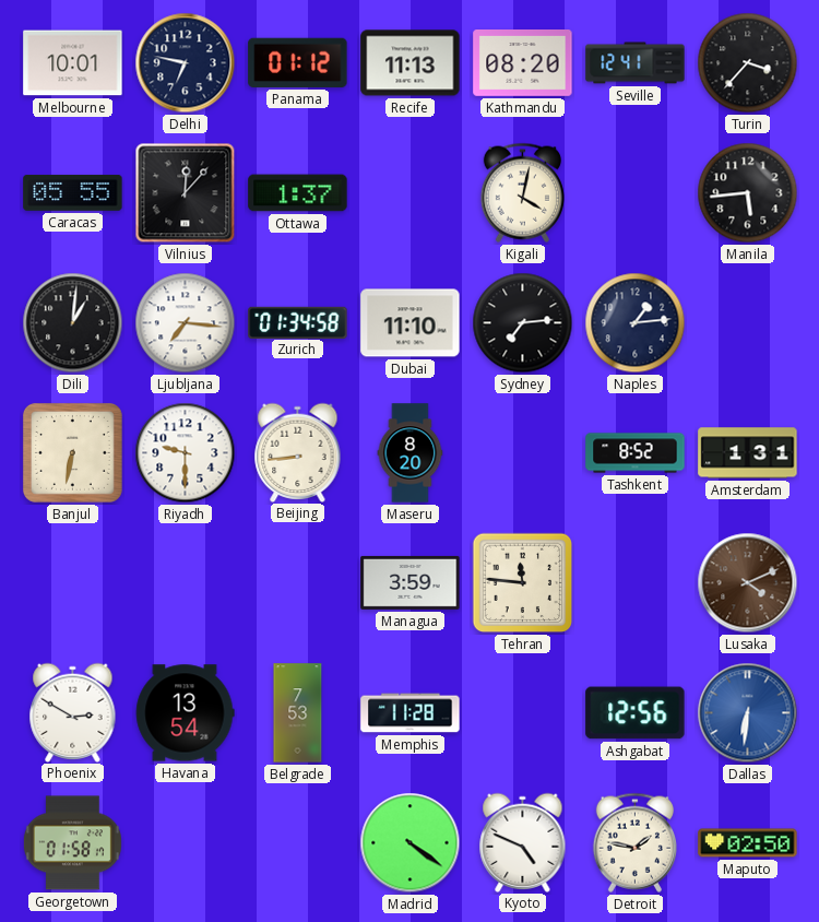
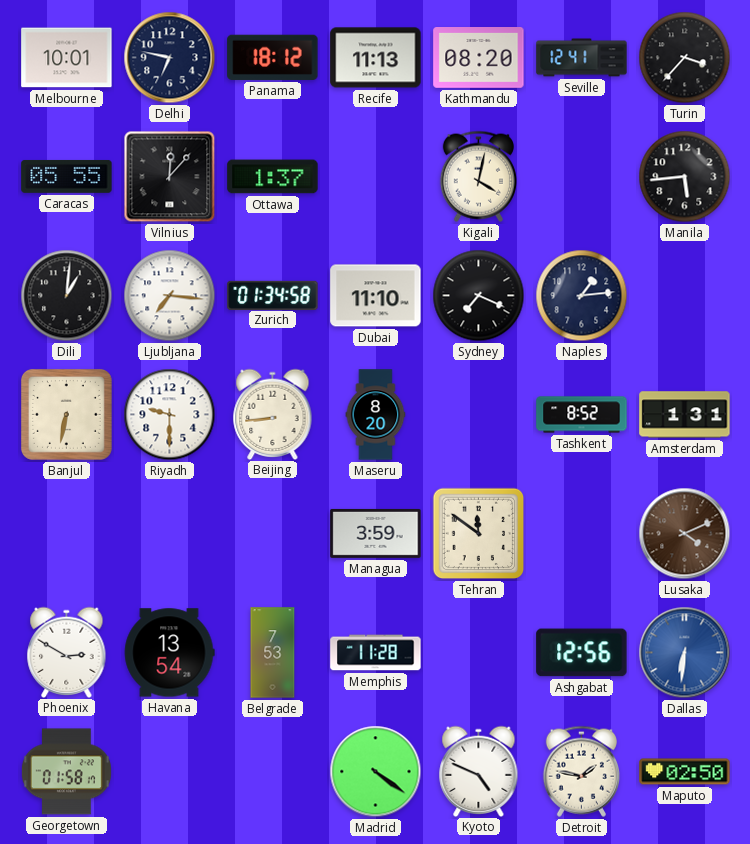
Panama: 01:12 -> 18:12
Sydney: 7:14 -> 7:19
Tehran: 11:46 -> 11:51
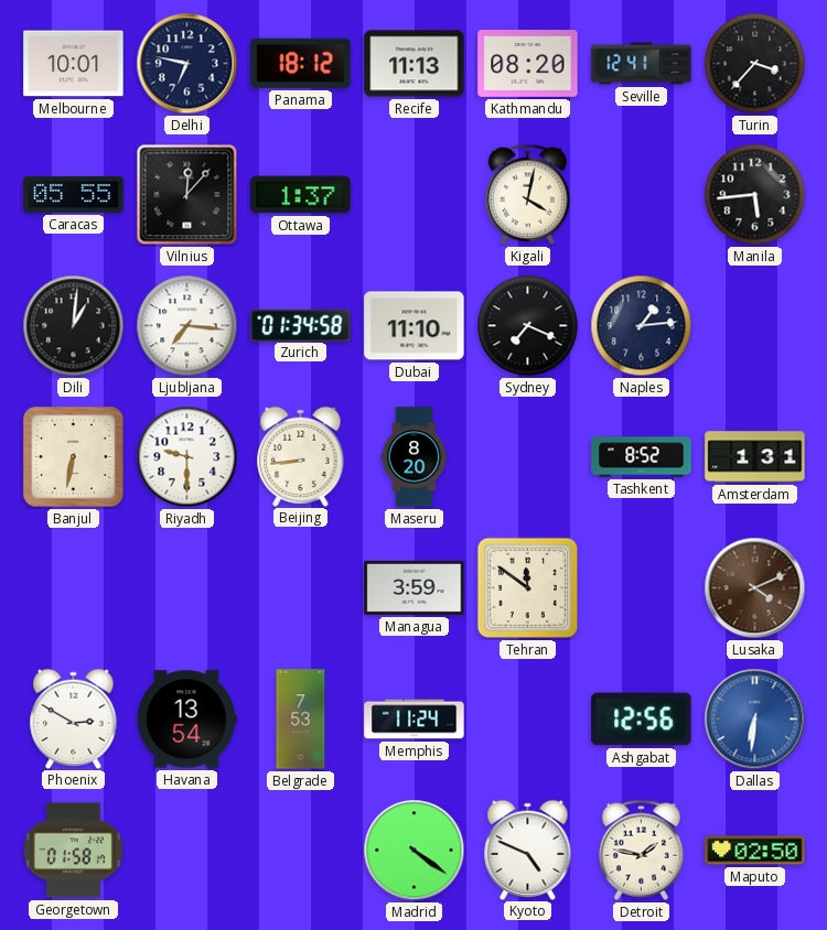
Memphis: 11:28 -> 11:24
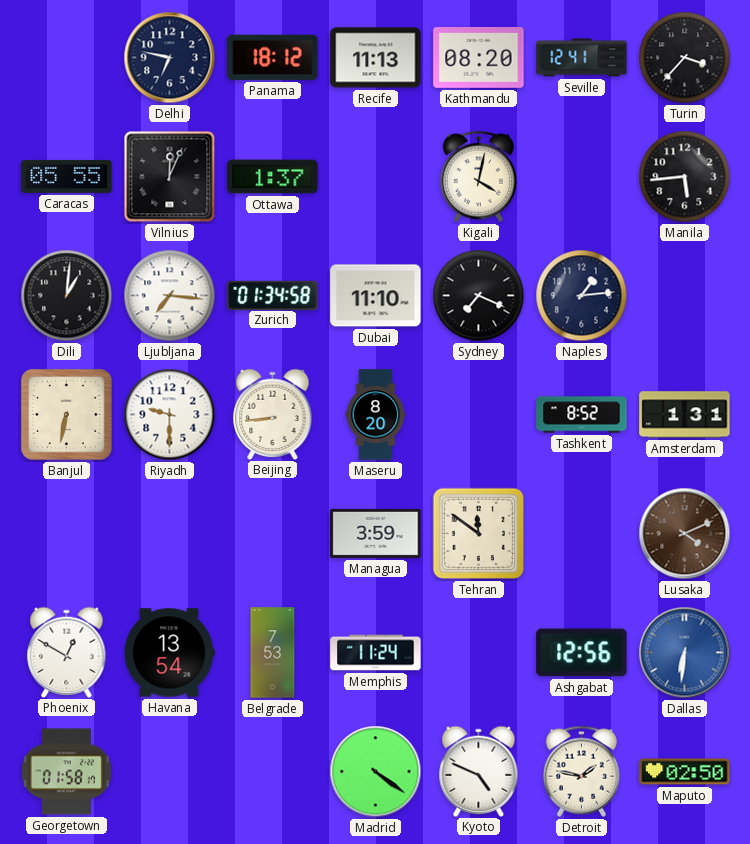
Melbourne: 10:01 -> none
Vilnius: 12:07 -> 12:04
Phoenix: 2:50 -> 12:50
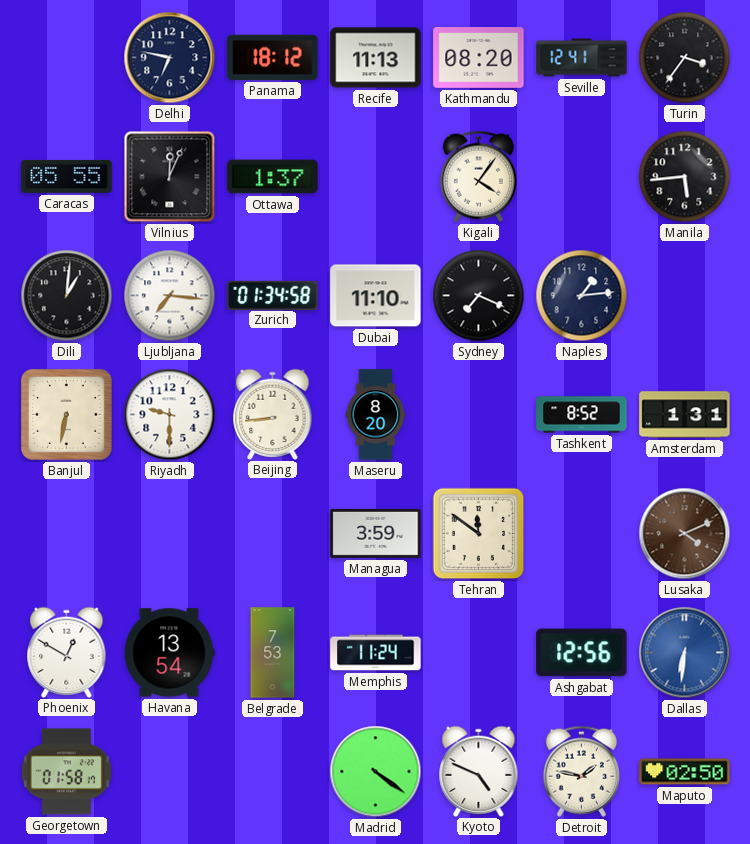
Turin: 3:37 -> 3:36
Kigali: 4:02 -> 4:06
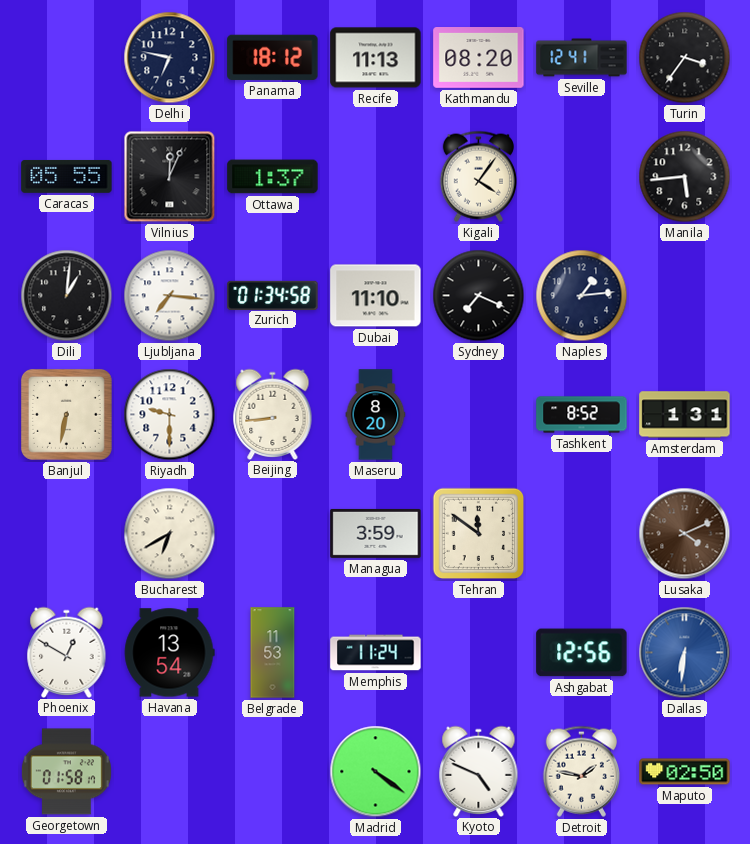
Bucharest: none -> 6:40
Belgrade: 7:53 -> 11:53
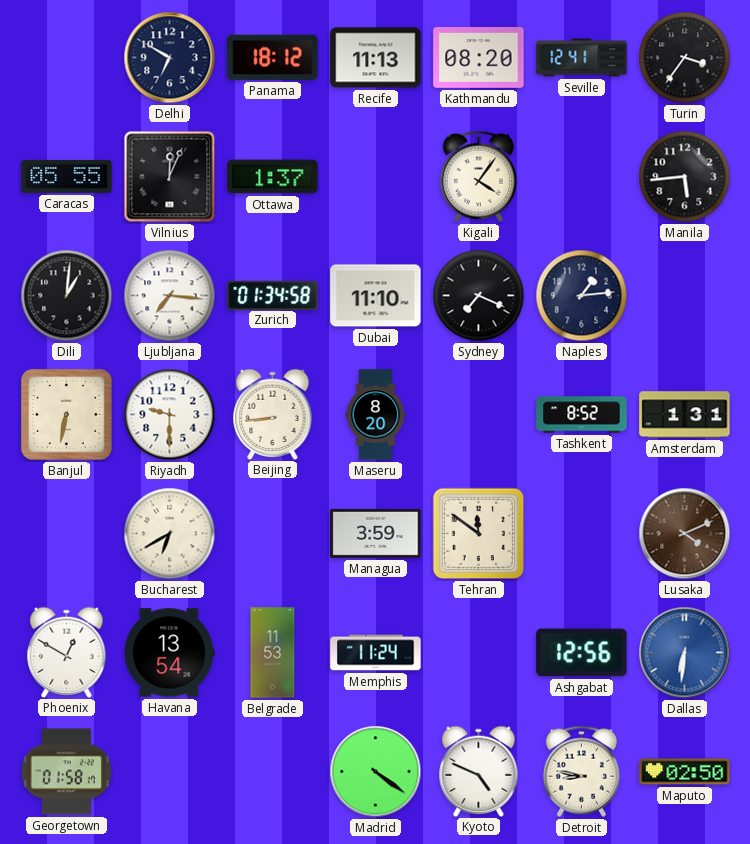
Delhi: 6:47 -> 6:50
Detroit: 1:47 -> 8:47
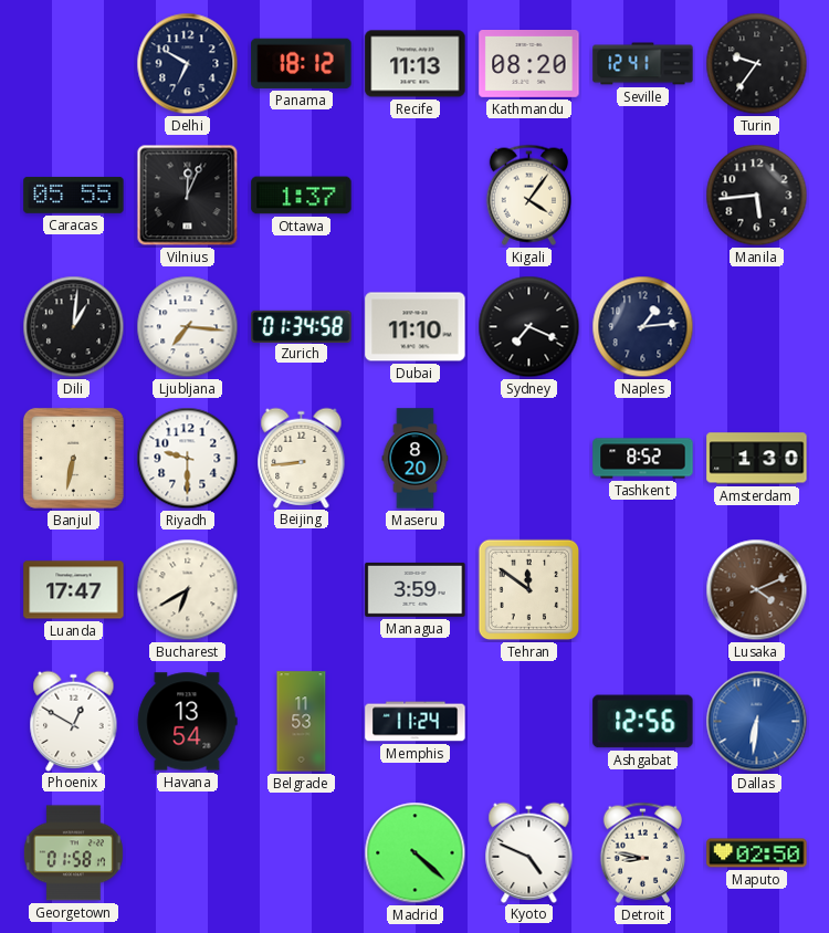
Turin: 3:36 -> 9:36
Amsterdam: 1:31 -> 1:30
Luanda: none -> 17:47
Madrid: 4:21 -> 4:22
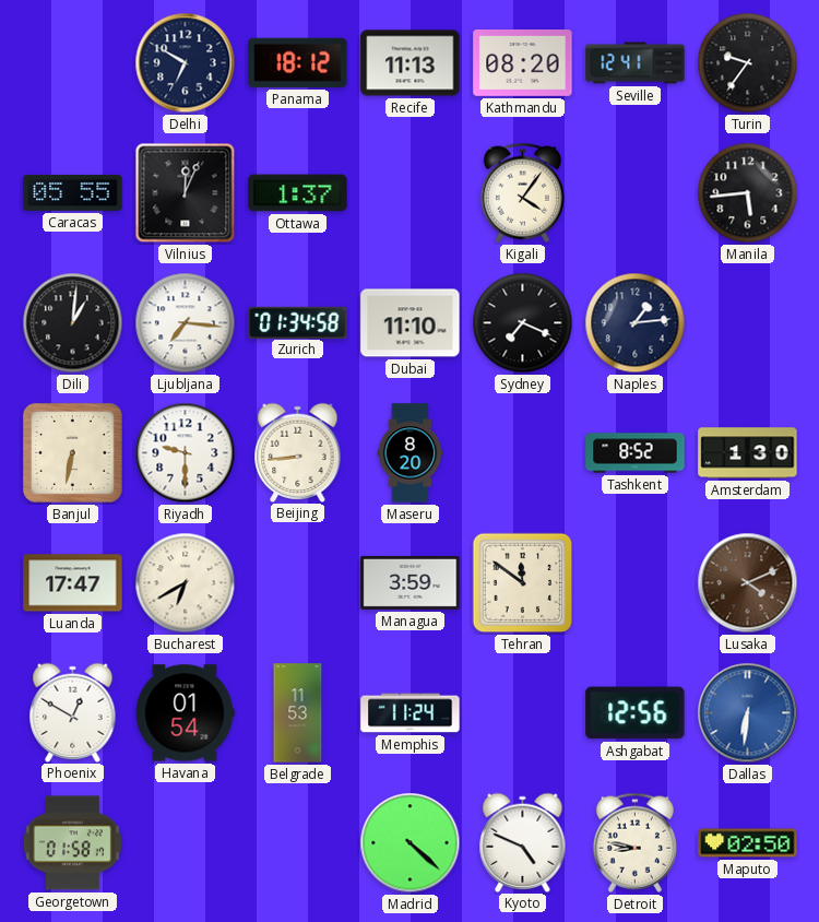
Havana: 13:54 -> 01:54
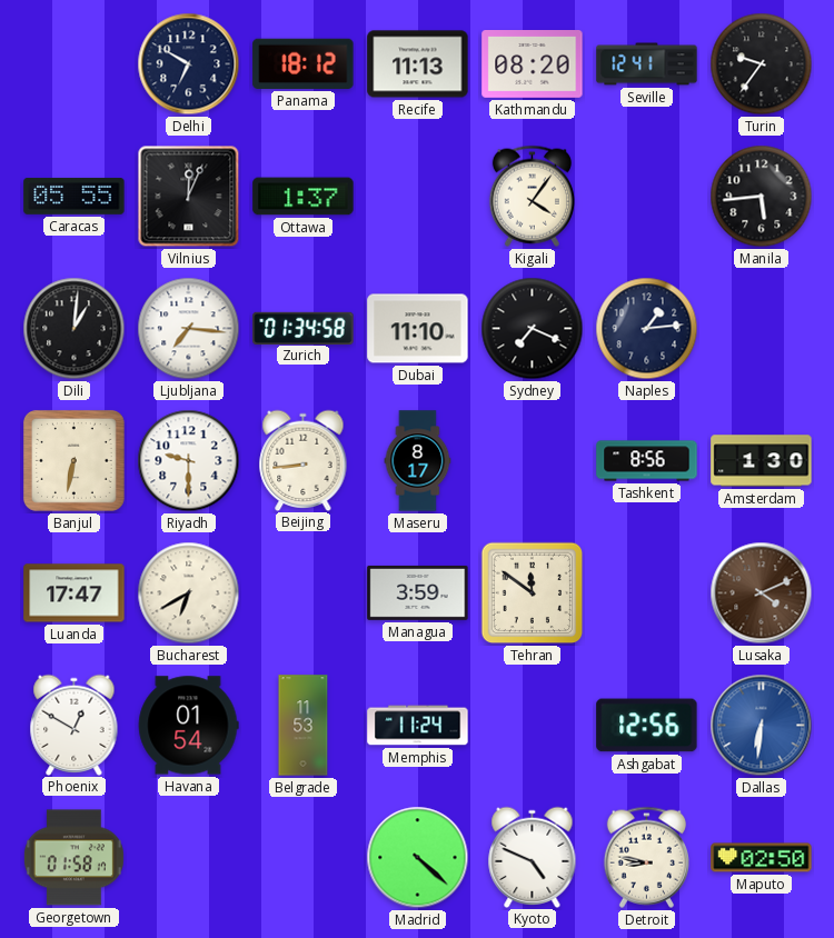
Maseru: 8:20 -> 8:17
Tashkent: 8:52 -> 8:56
